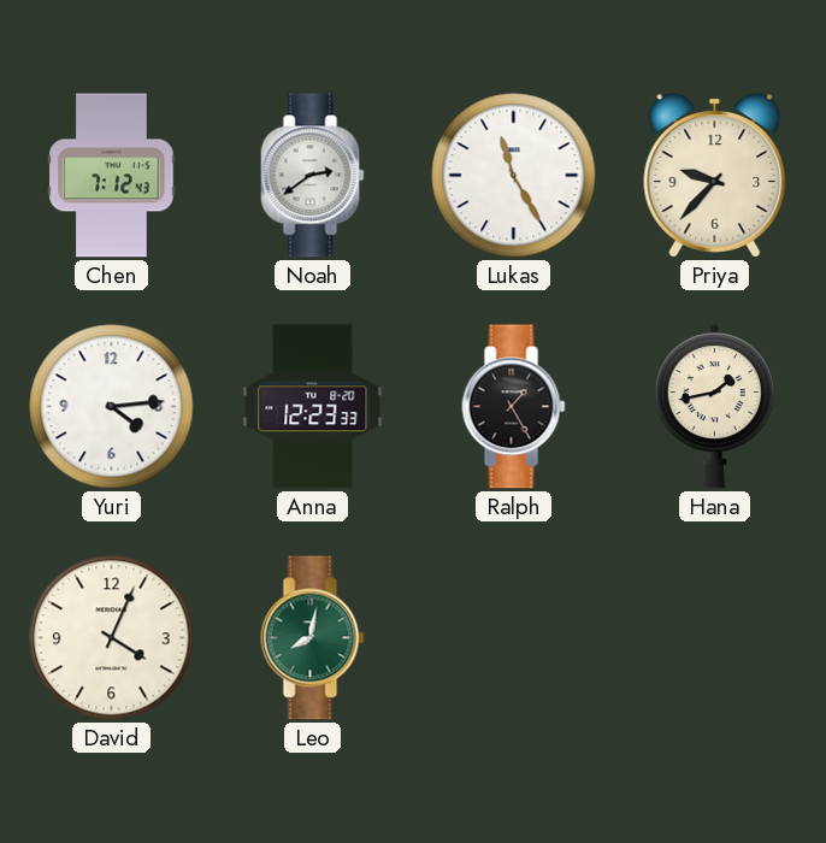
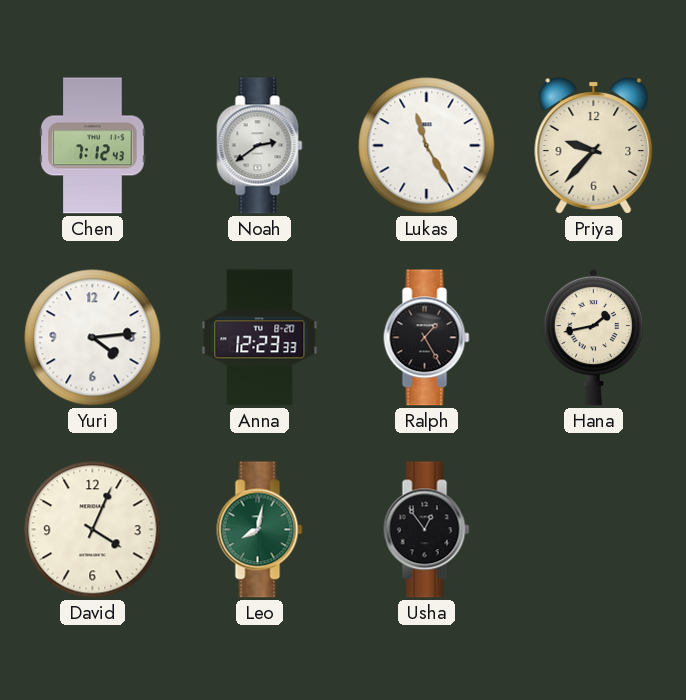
Usha: none -> 12:54
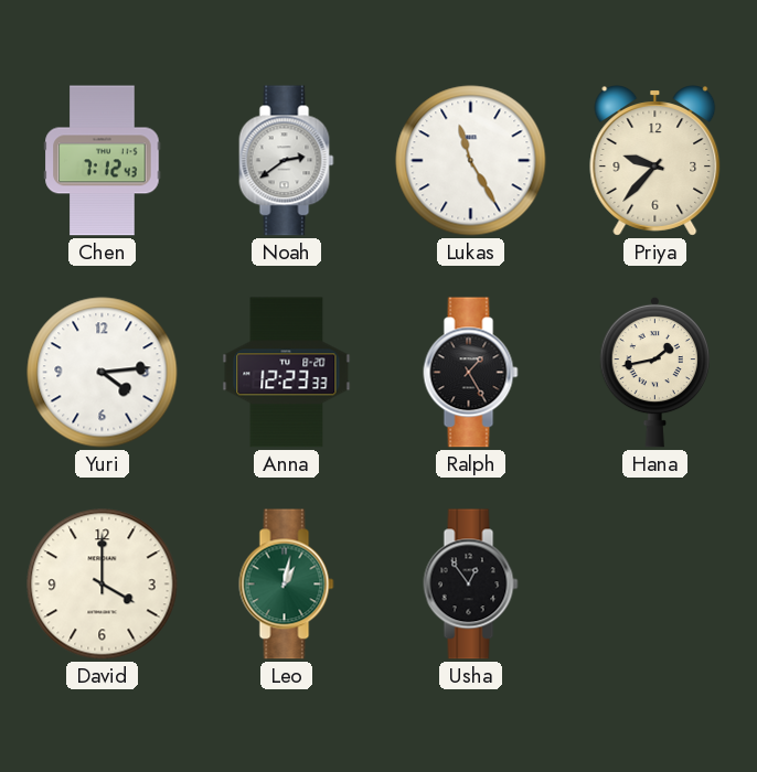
David: 4:04 -> 4:00
Leo: 8:02 -> 1:02
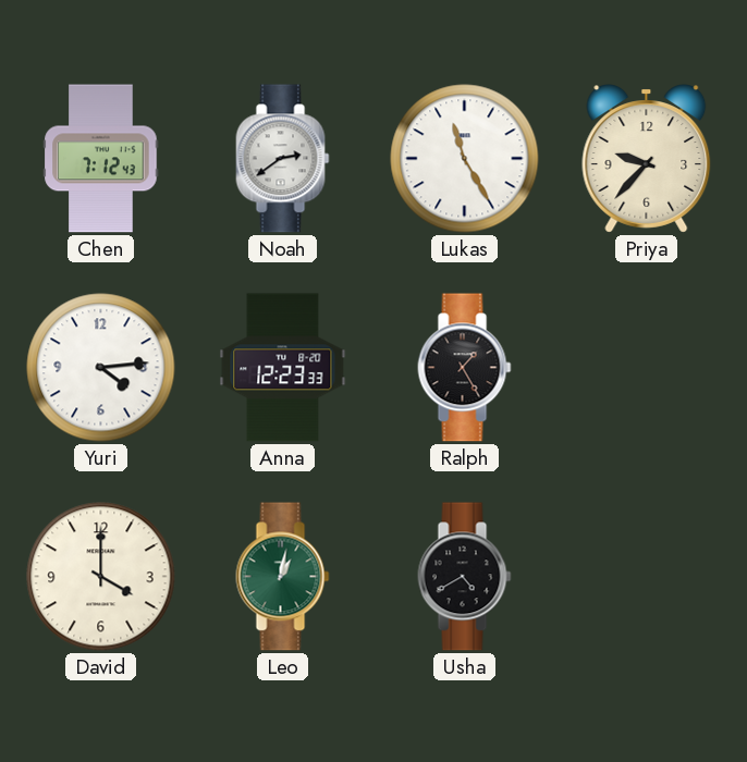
Hana: 1:43 -> none
Usha: 12:54 -> 4:40
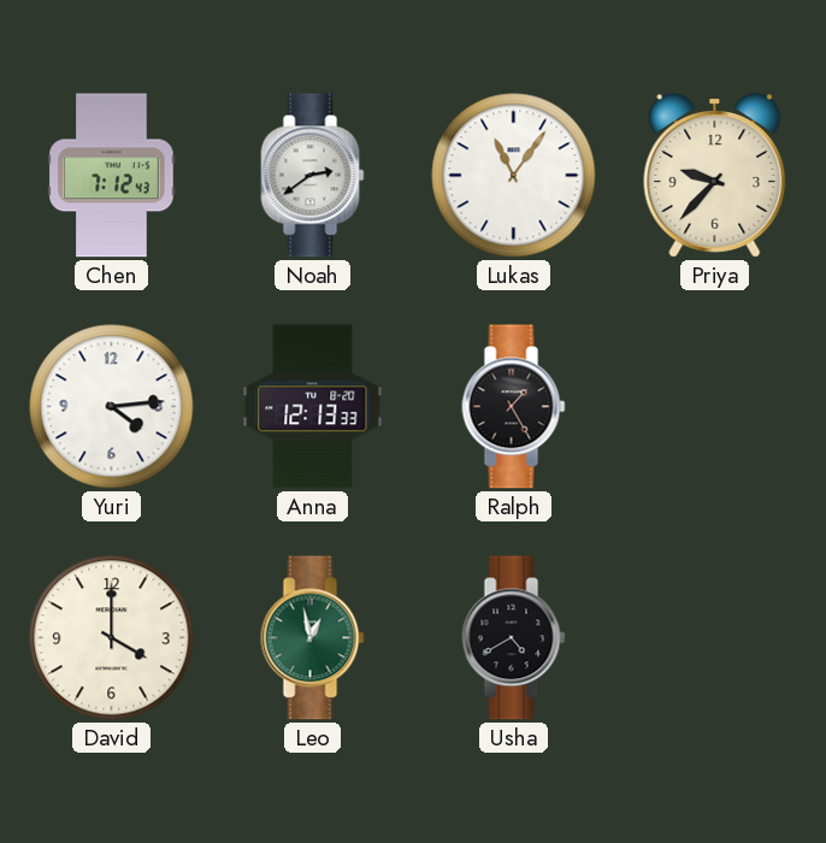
Lukas: 11:25 -> 11:06
Anna: 12:23 -> 12:13
Leo: 1:02 -> 12:58
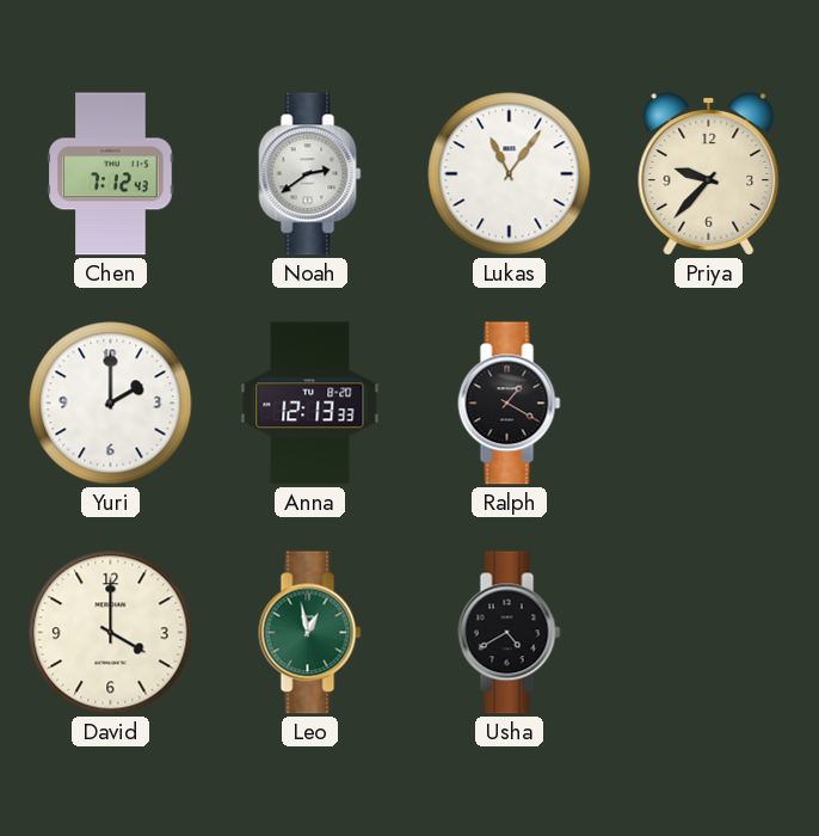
Yuri: 4:14 -> 2:00
Ralph: 1:25 -> 1:20
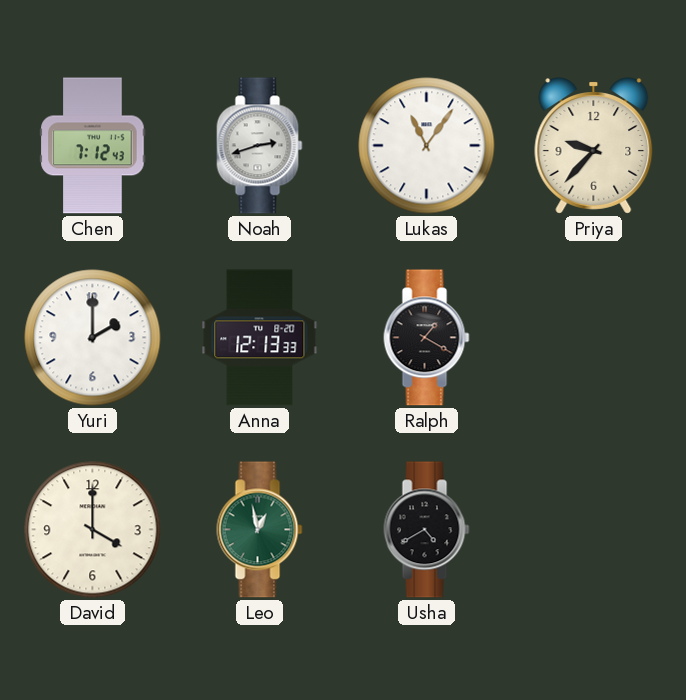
Noah: 2:39 -> 2:42
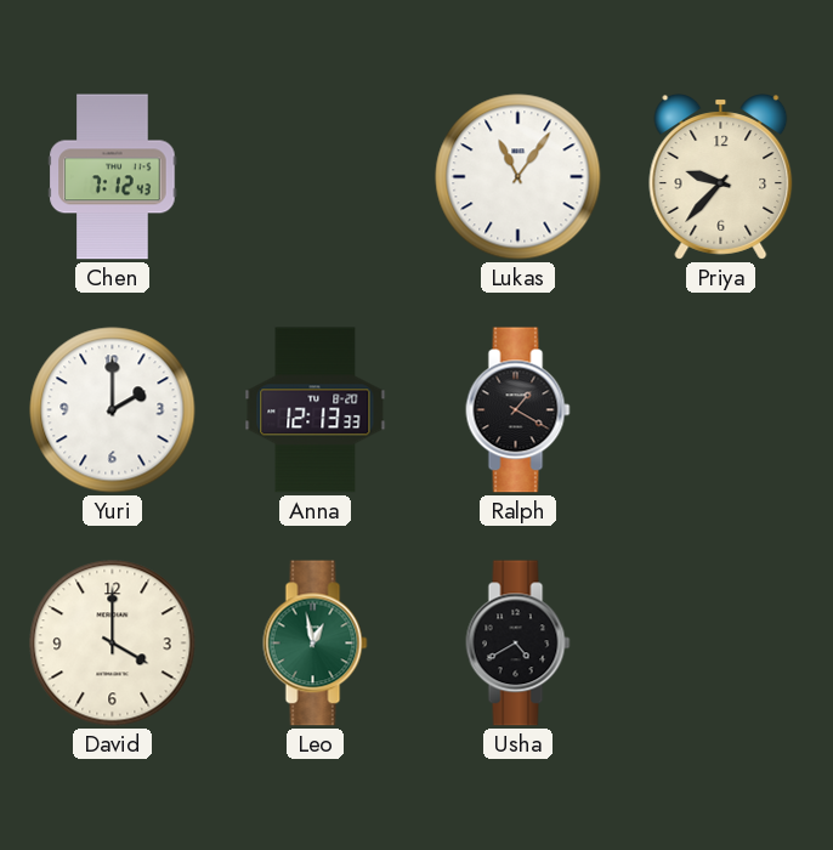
Noah: 2:42 -> none
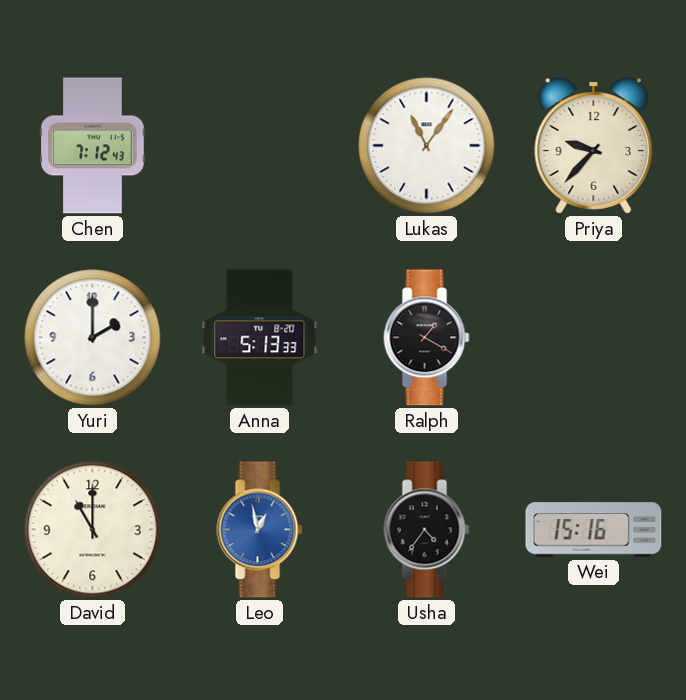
Anna: 12:13 -> 5:13
David: 4:00 -> 11:00
Leo dial: green -> blue
Usha: 4:40 -> 4:36
Wei: none -> 15:16
